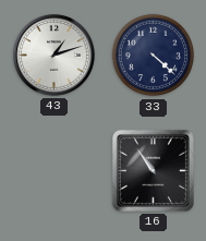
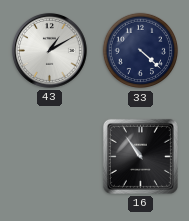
43: 1:12 -> 1:10
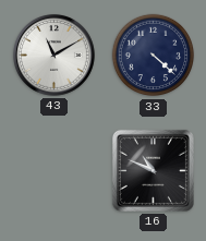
43: 1:10 -> 11:10
16: 10:54 -> 10:49
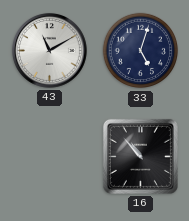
33: 4:22 -> 5:03
16: 10:49 -> 10:53
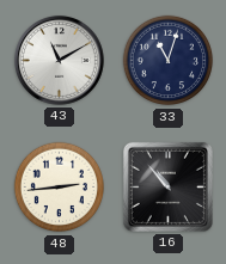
33: 5:03 -> 11:03
48: none -> 2:44
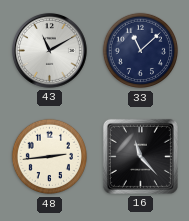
33: 11:03 -> 11:08
16: 10:53 -> 11:23
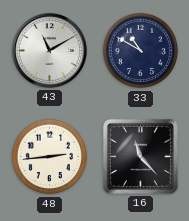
33: 11:08 -> 10:50
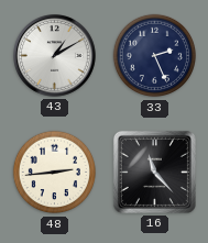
43: 11:10 -> 1:10
33: 10:50 -> 2:26
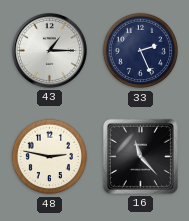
43: 1:10 -> 1:15
48: 2:44 -> 2:47
